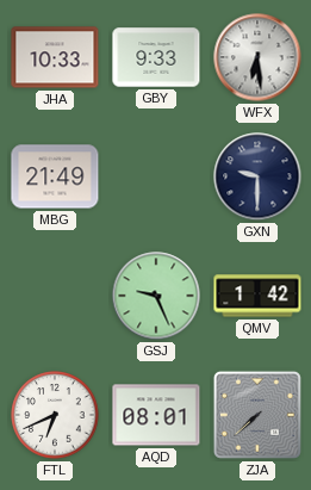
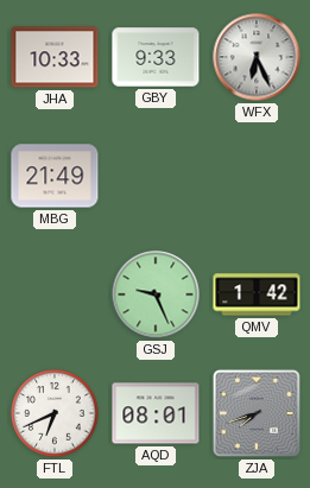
WFX: 6:29 -> 6:26
GXN: 9:30 -> none
ZJA: 7:38 -> 7:42
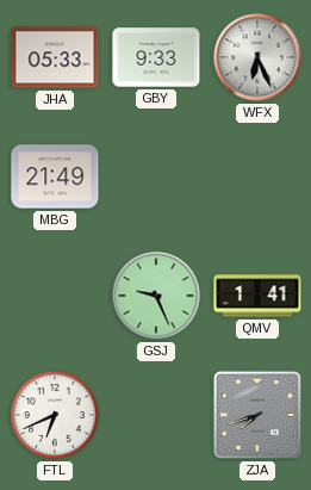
JHA: 10:33 -> 05:33
QMV: 1:42 -> 1:41
AQD: 08:01 -> none
